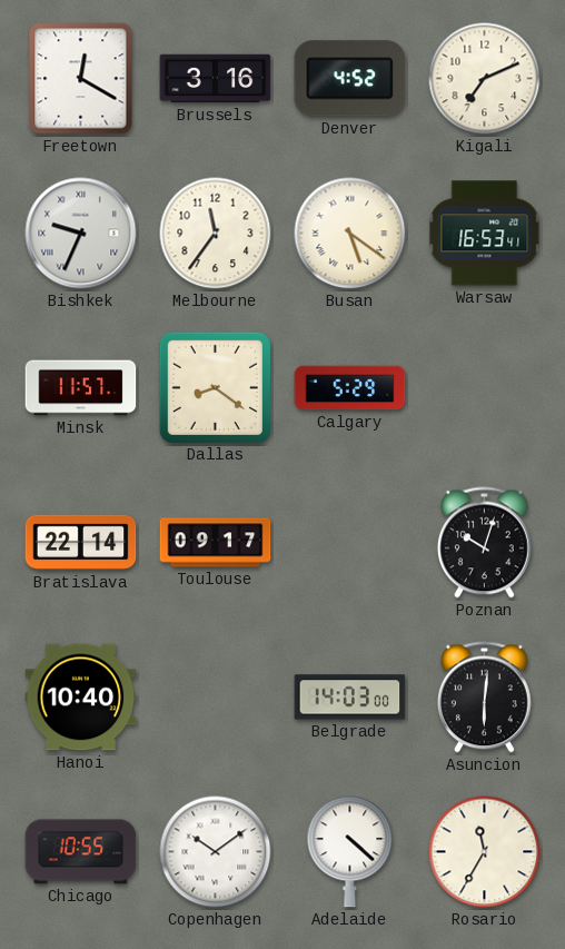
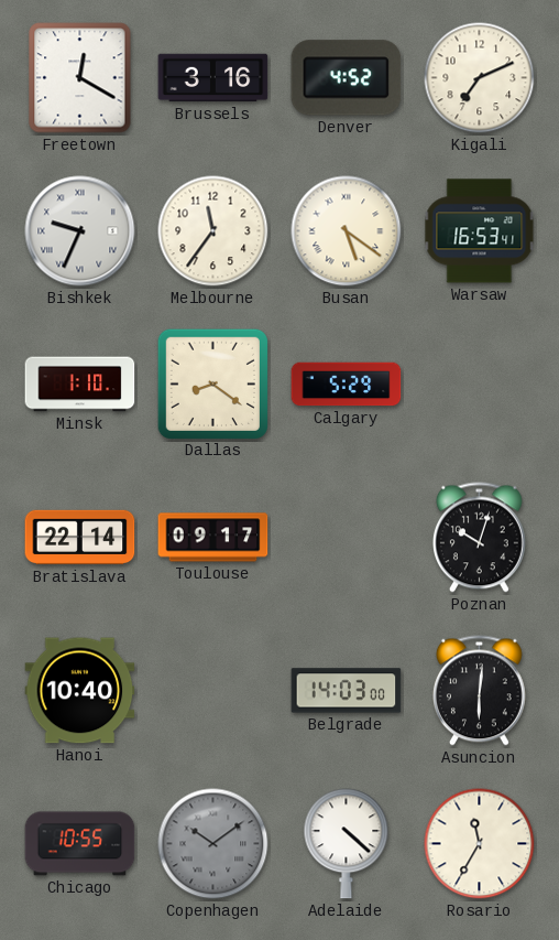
Minsk: 11:57 -> 1:10
Copenhagen dial: white -> grey
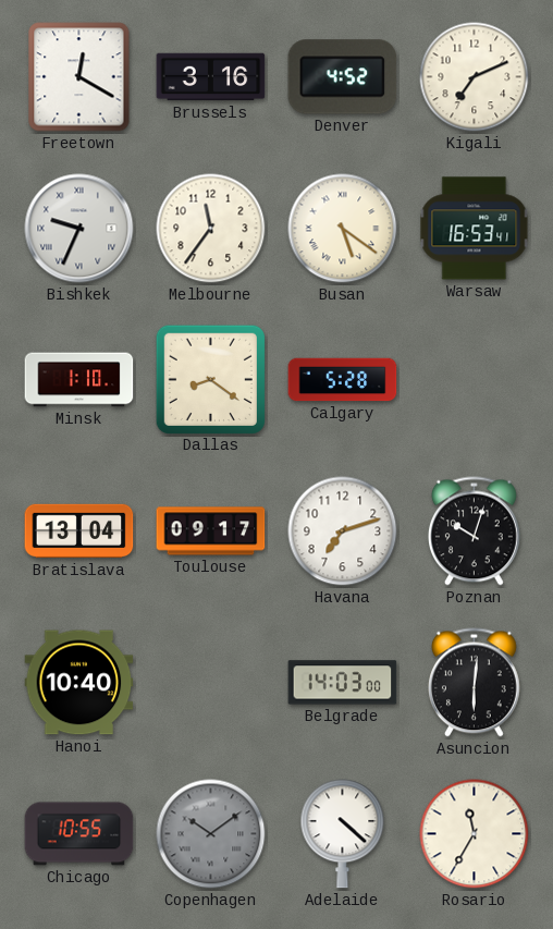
Calgary: 5:29 -> 5:28
Bratislava: 22:14 -> 13:04
Havana: none -> 7:12
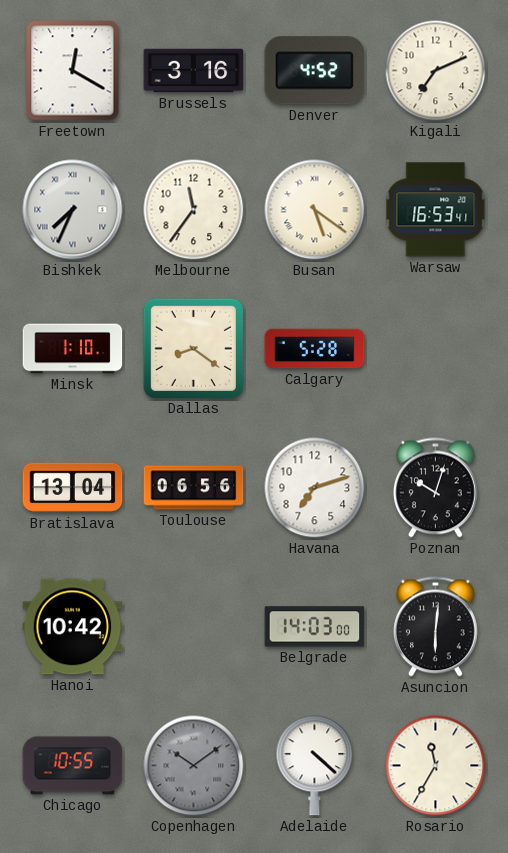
Bishkek: 9:34 -> 7:34
Toulouse: 09:17 -> 06:56
Hanoi: 10:40 -> 10:42
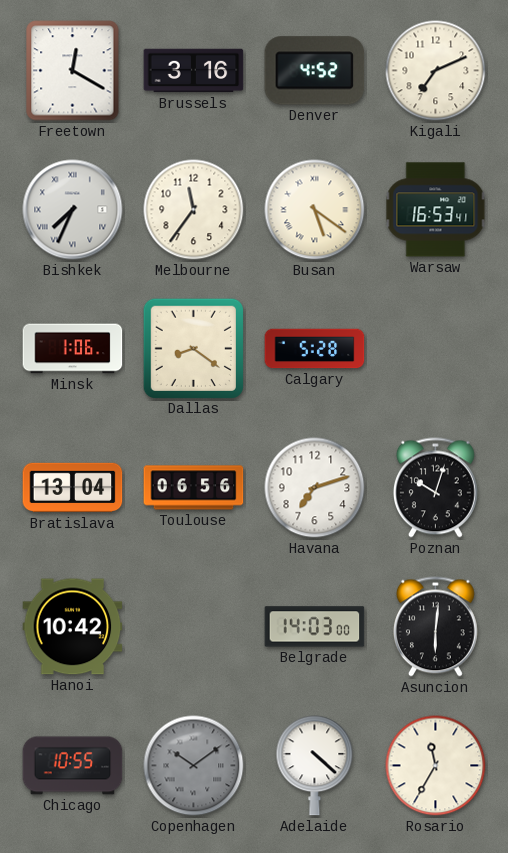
Minsk: 1:10 -> 1:06
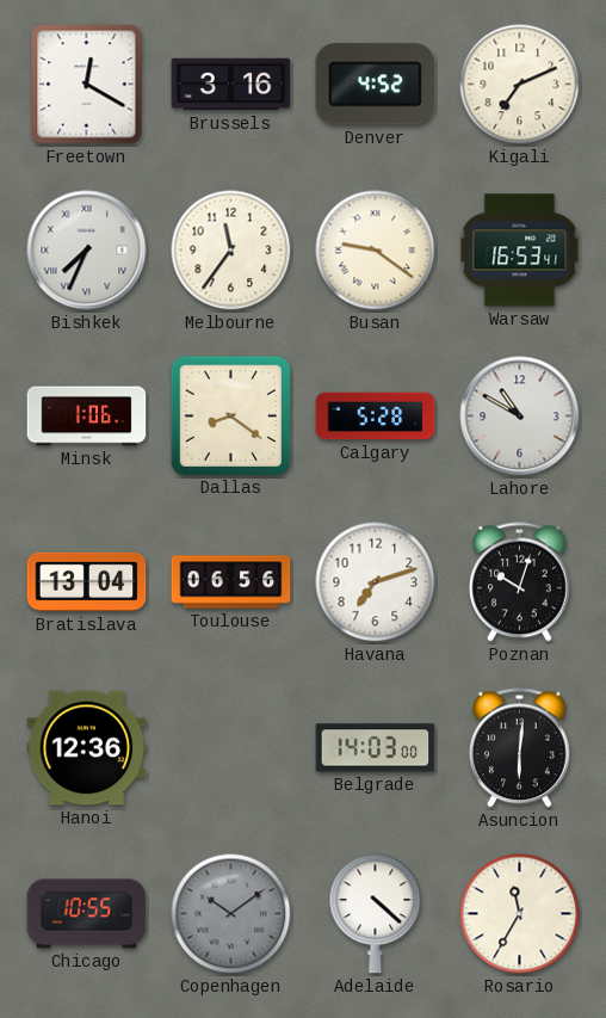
Busan: 5:21 -> 9:21
Lahore: none -> 10:50
Hanoi: 10:42 -> 12:36
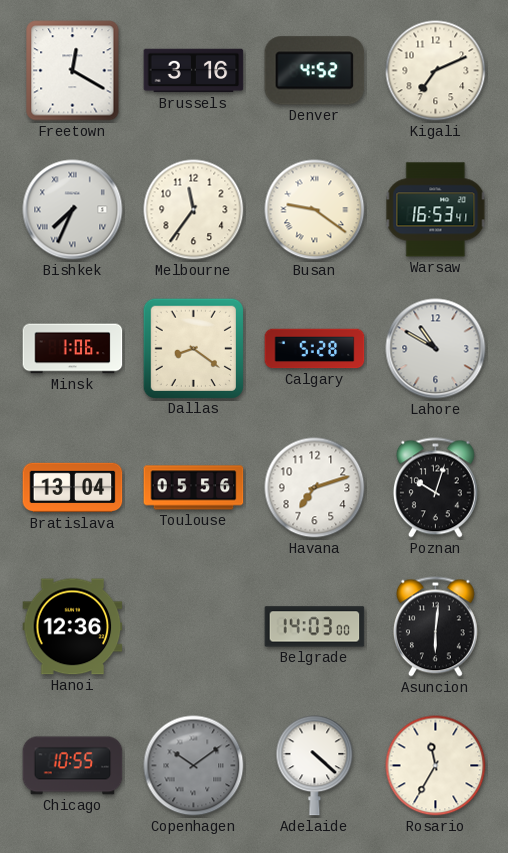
Toulouse: 06:56 -> 05:56
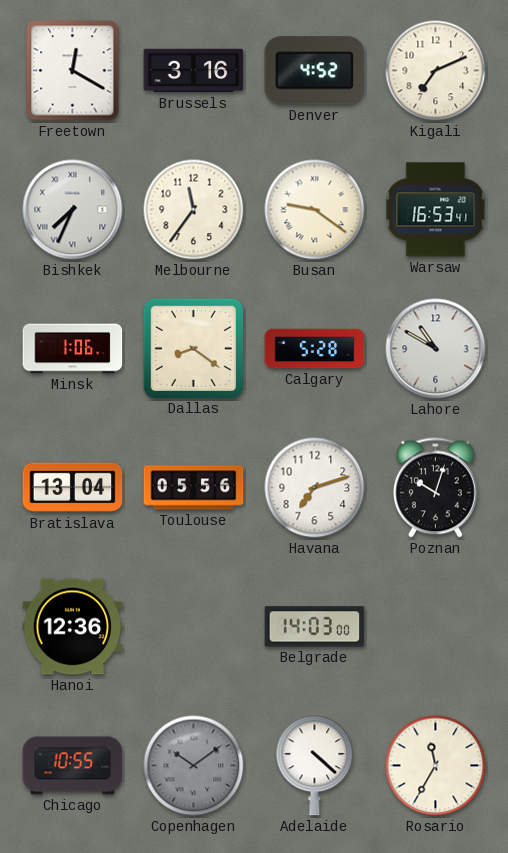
Asuncion: 6:01 -> none
